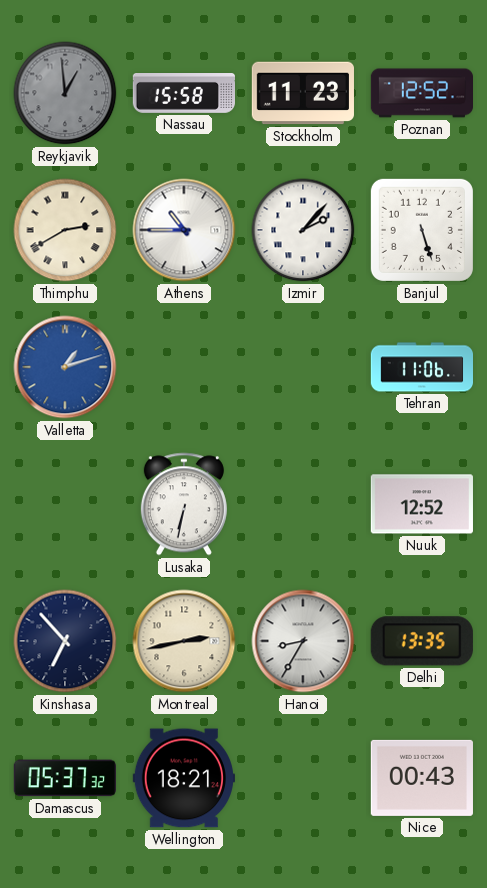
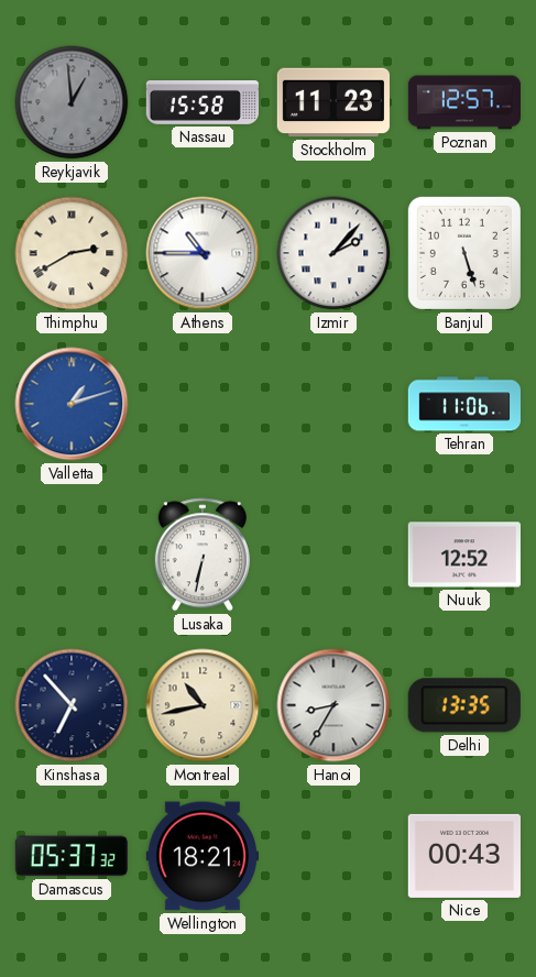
Poznan: 12:52 -> 12:57
Montreal: 2:43 -> 10:43
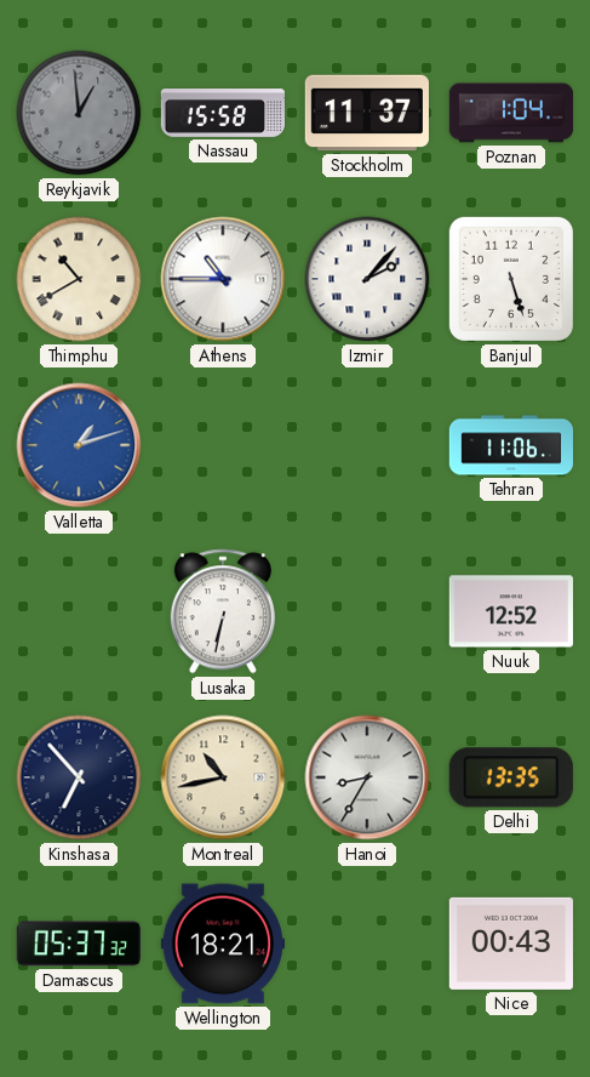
Stockholm: 11:23 -> 11:37
Poznan: 12:57 -> 1:04
Thimphu: 2:40 -> 10:40
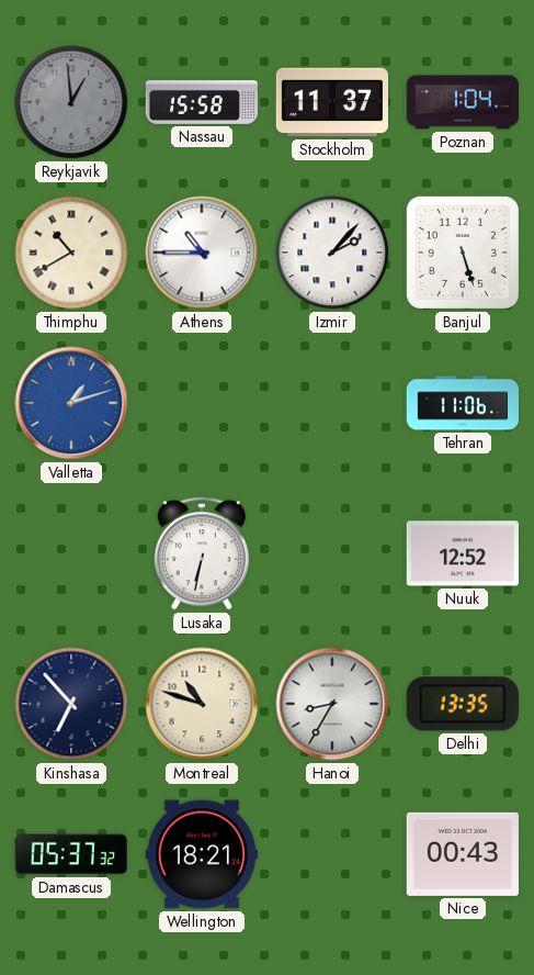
Montreal: 10:43 -> 10:48
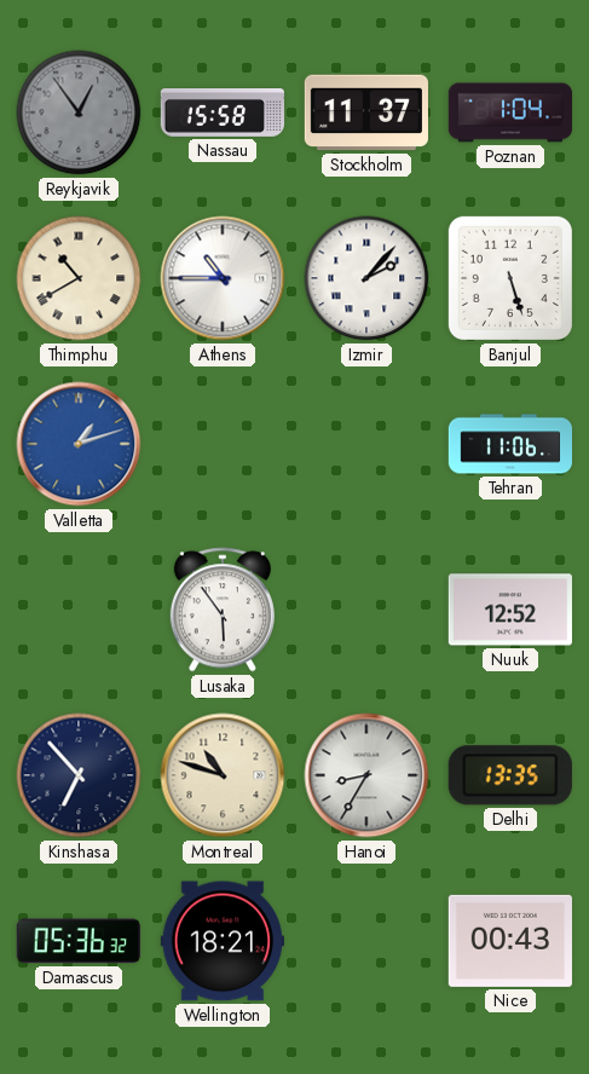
Reykjavik: 12:59 -> 12:54
Lusaka: 6:32 -> 5:54
Damascus: 05:37 -> 05:36
